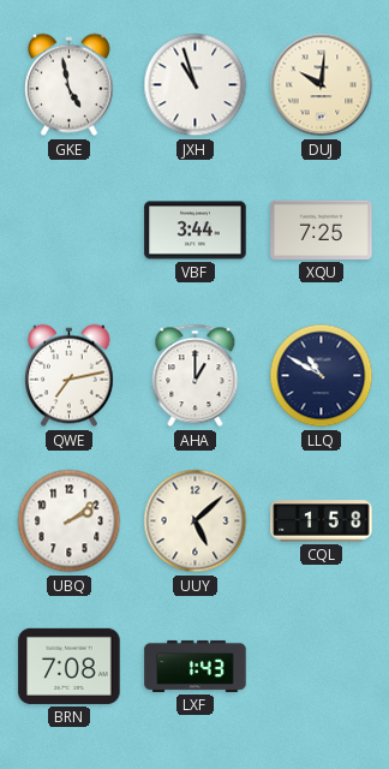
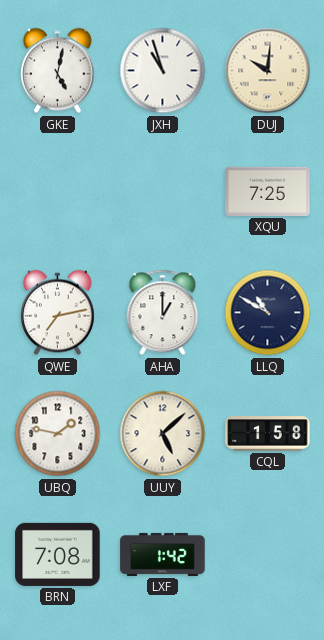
GKE: 4:58 -> 5:02
VBF: 3:44 -> none
UBQ: 2:09 -> 1:47
LXF: 1:43 -> 1:42
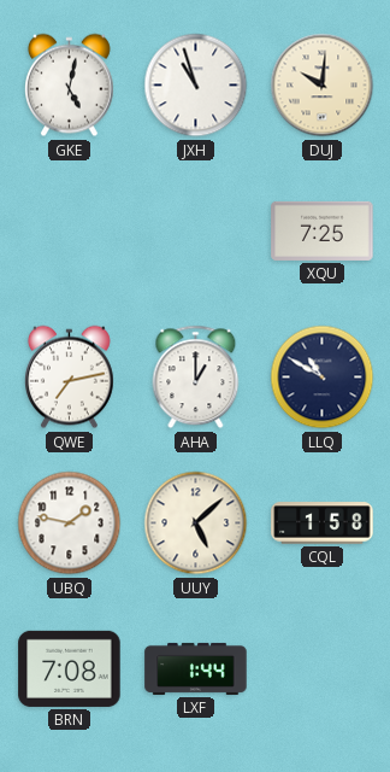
LXF: 1:42 -> 1:44
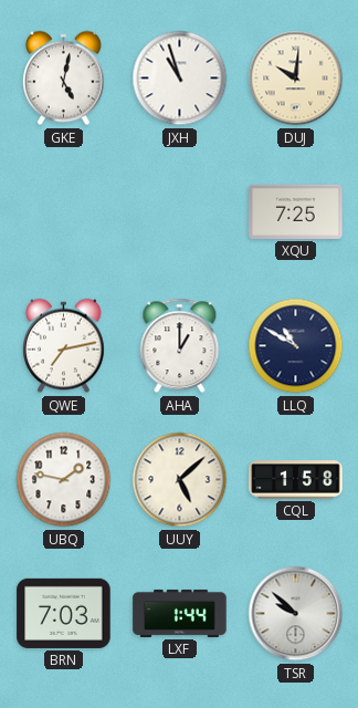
BRN: 7:08 -> 7:03
TSR: none -> 9:52
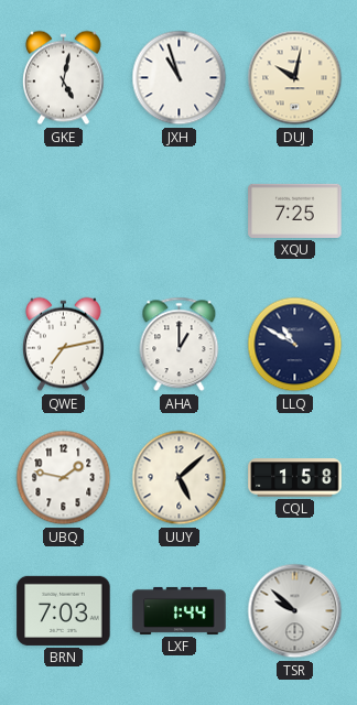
DUJ: 10:01 -> 10:02
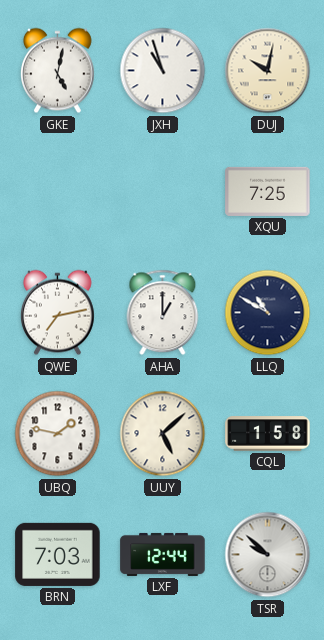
LXF: 1:44 -> 12:44
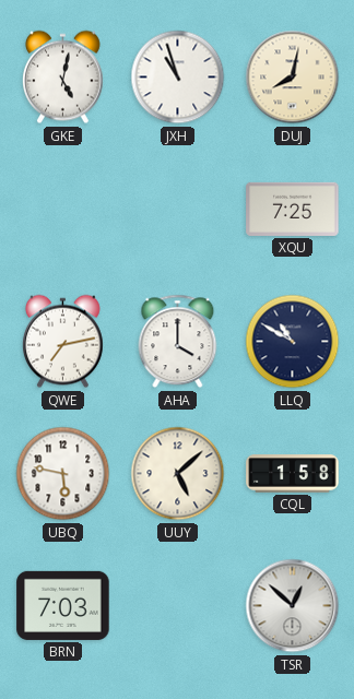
DUJ: 10:02 -> 8:02
AHA: 1:00 -> 4:00
UBQ: 1:47 -> 5:47
LXF: 12:44 -> none
TSR: 9:52 -> 12:52
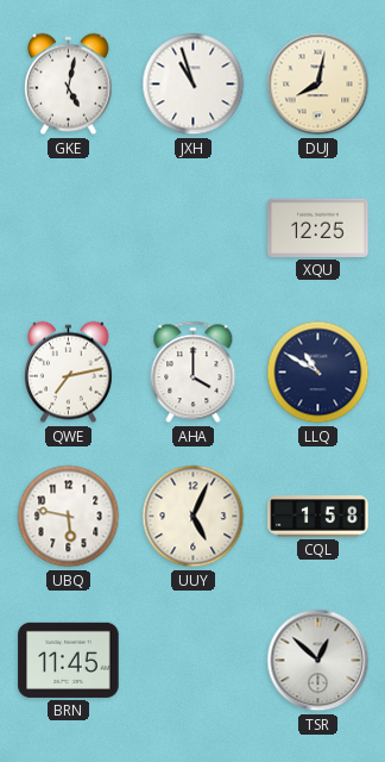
XQU: 7:25 -> 12:25
UUY: 5:08 -> 5:04
BRN: 7:03 -> 11:45
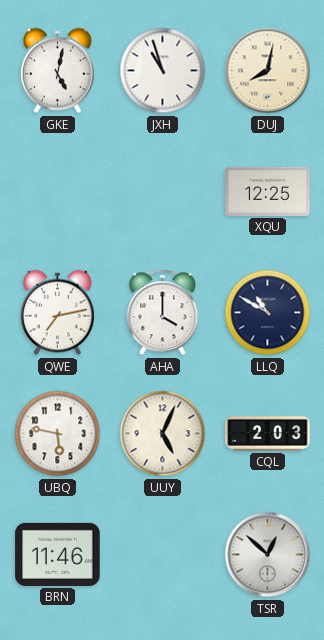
CQL: 1:58 -> 2:03
BRN: 11:45 -> 11:46
